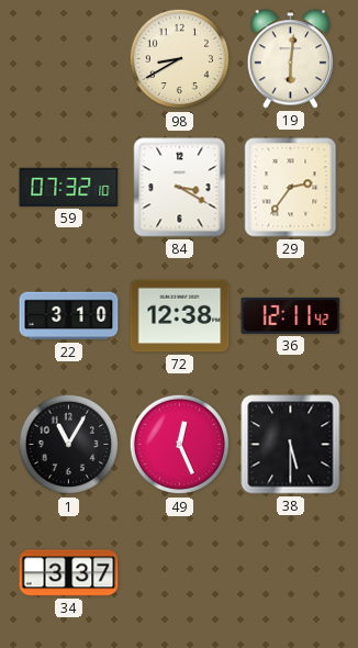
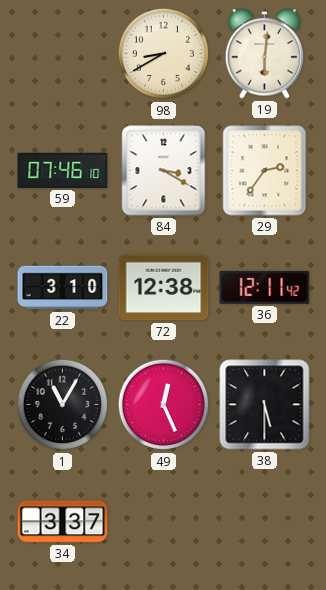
59: 07:32 -> 07:46
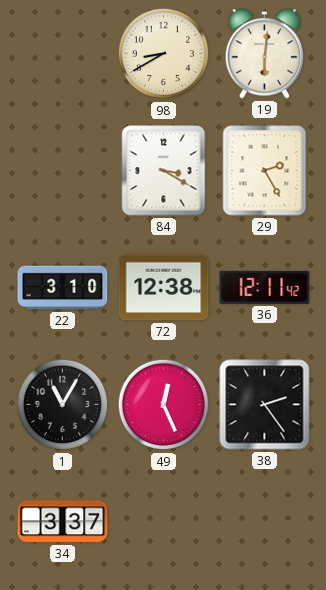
59: 07:46 -> none
29: 2:36 -> 2:25
38: 5:30 -> 2:24
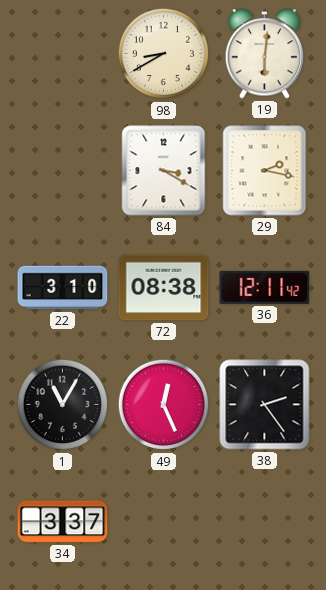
29: 2:25 -> 2:17
72: 12:38 -> 08:38
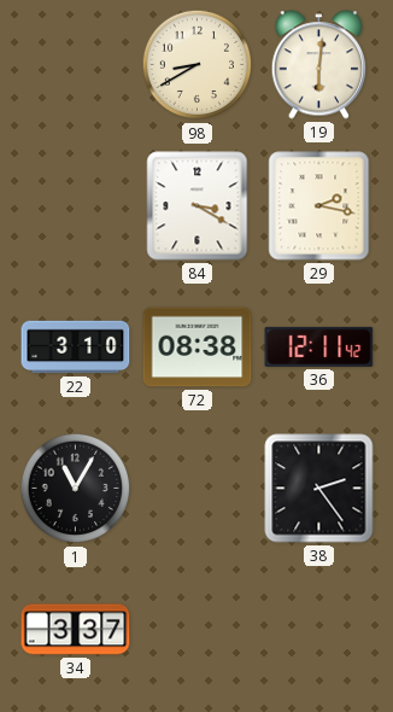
49: 12:26 -> none
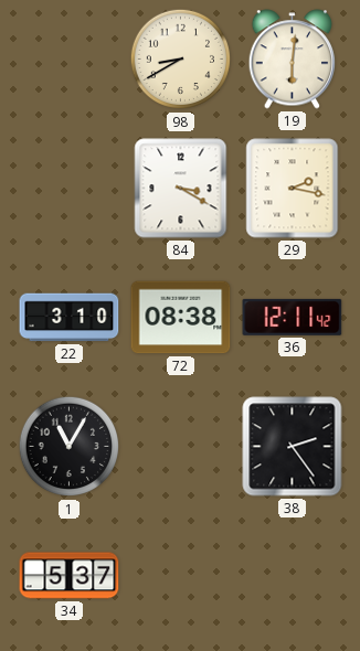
34: 3:37 -> 5:37
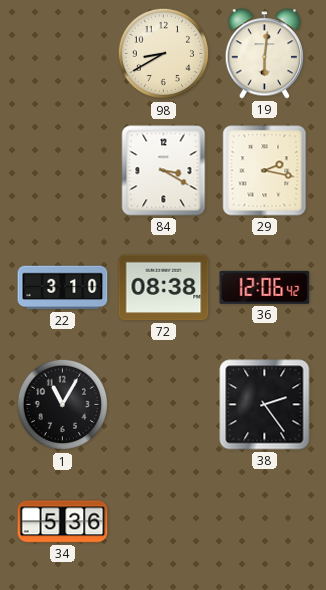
36: 12:11 -> 12:06
34: 5:37 -> 5:36
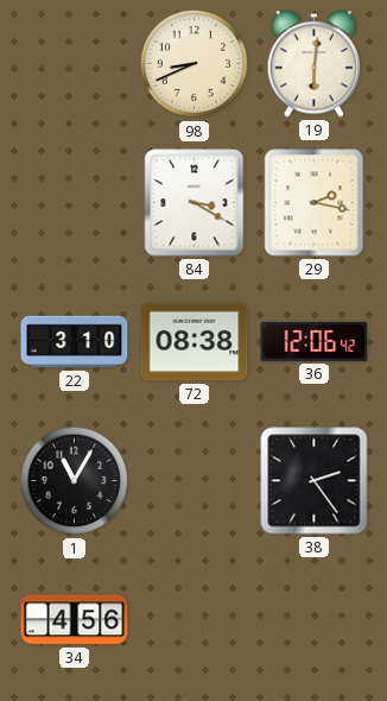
98: 8:40 -> 8:41
34: 5:36 -> 4:56
